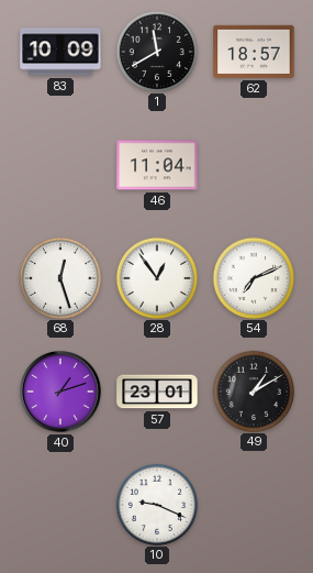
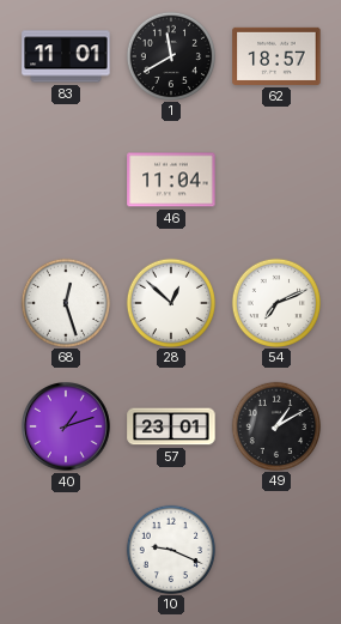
83: 10:09 -> 11:01
28: 12:54 -> 12:52
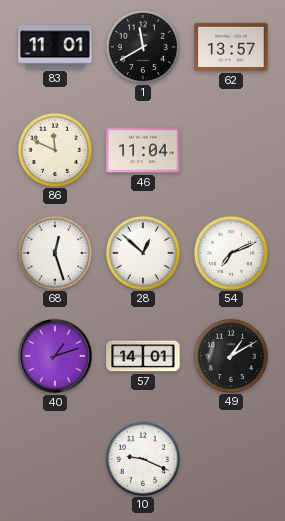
62: 18:57 -> 13:57
86: none -> 11:49
57: 23:01 -> 14:01
